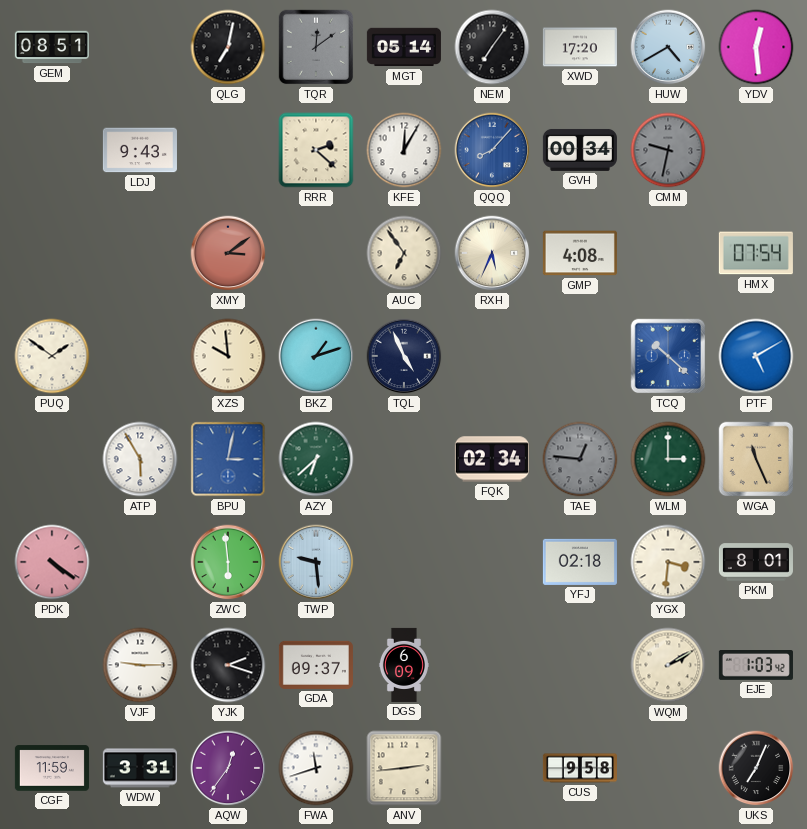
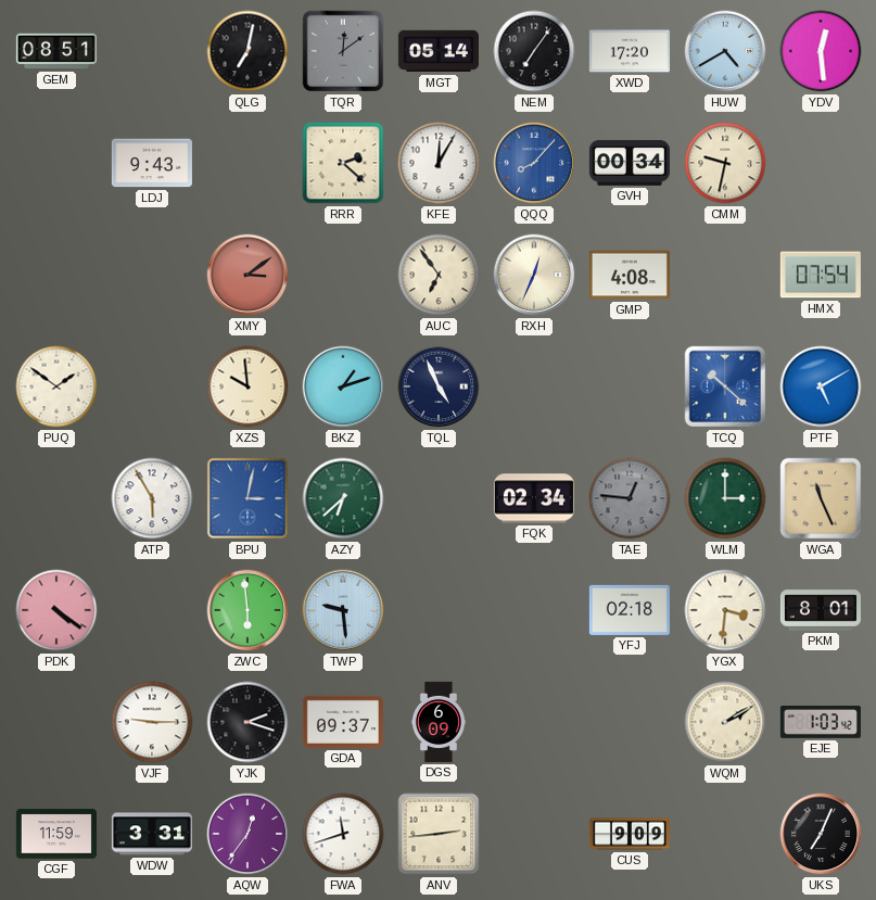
CMM dial: grey -> cream
RXH: 5:34 -> 12:34
CUS: 9:58 -> 9:09
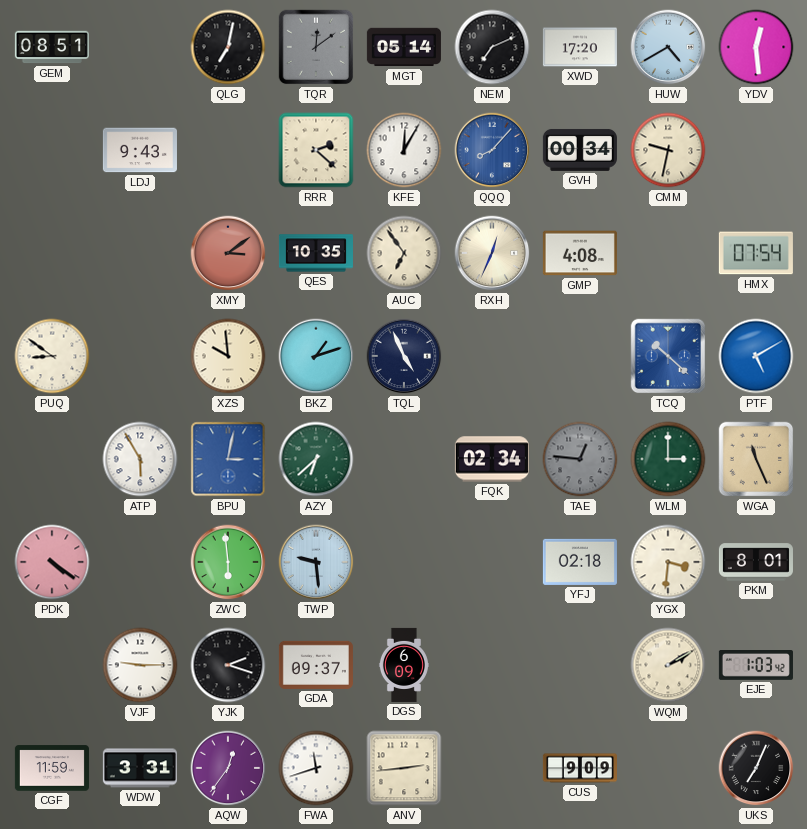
NEM: 7:06 -> 7:11
QES: none -> 10:35
PUQ: 1:51 -> 8:51
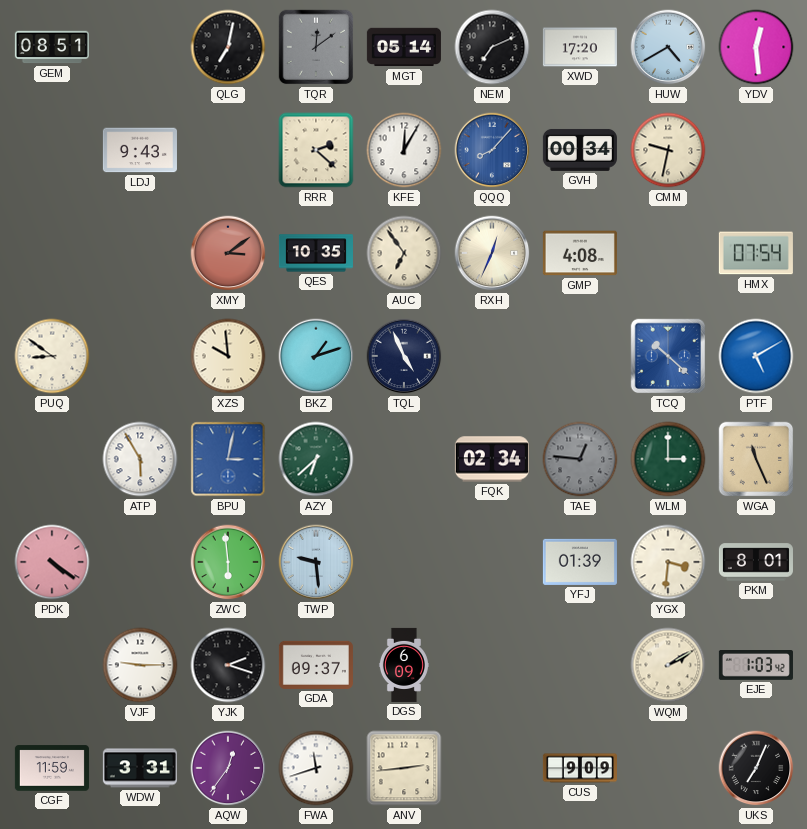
YFJ: 02:18 -> 01:39
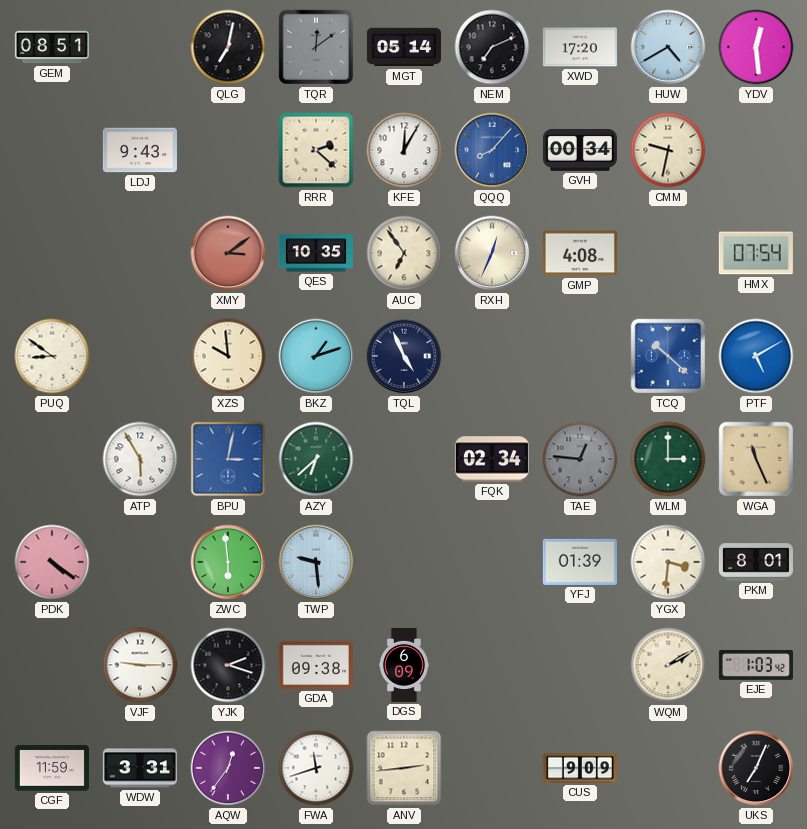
GDA: 09:37 -> 09:38
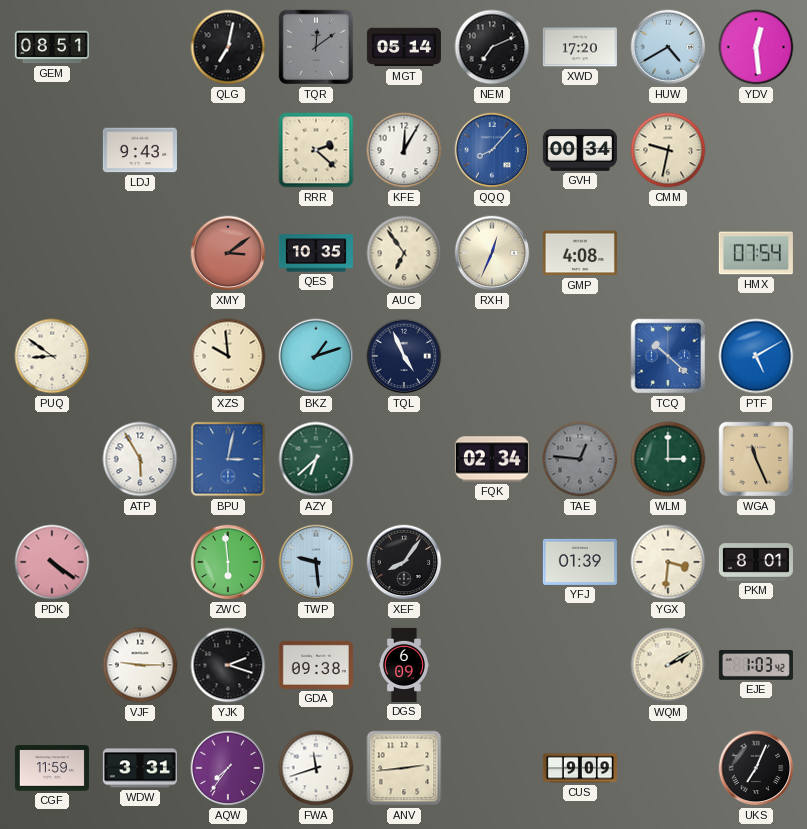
XEF: none -> 8:06
AQW: 12:36 -> 7:36
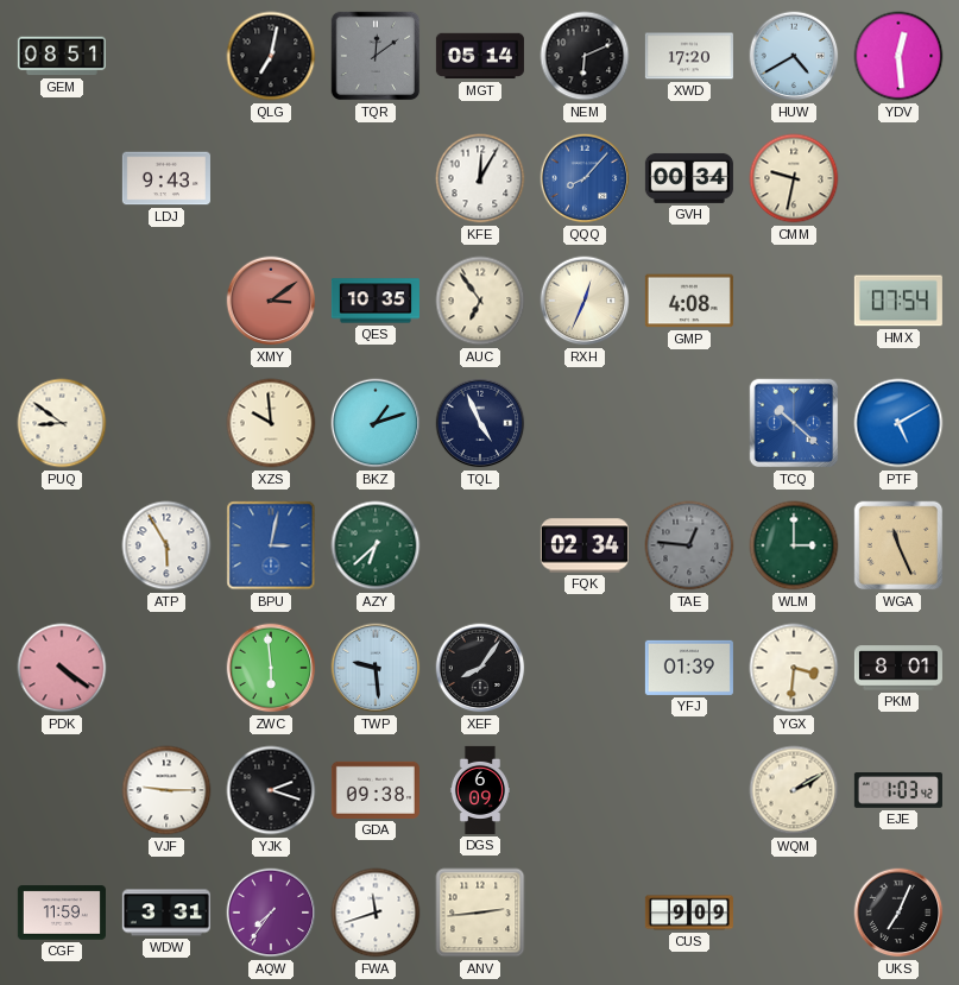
NEM: 7:11 -> 6:11
RRR: 2:22 -> none
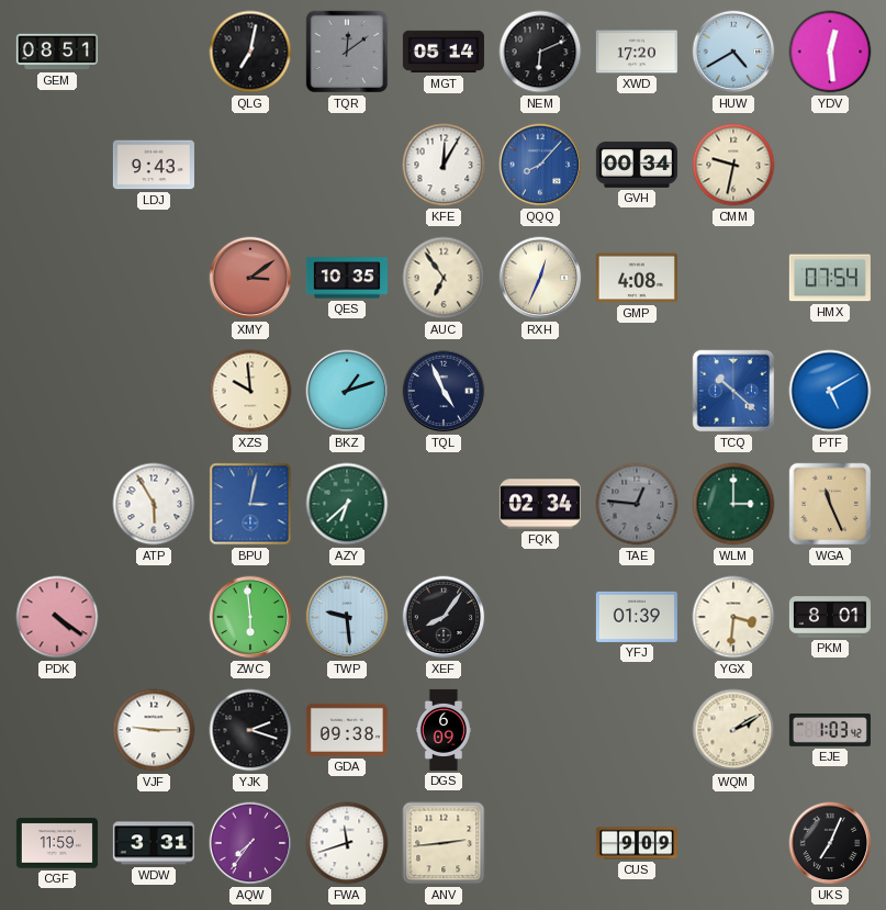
PUQ: 8:51 -> none
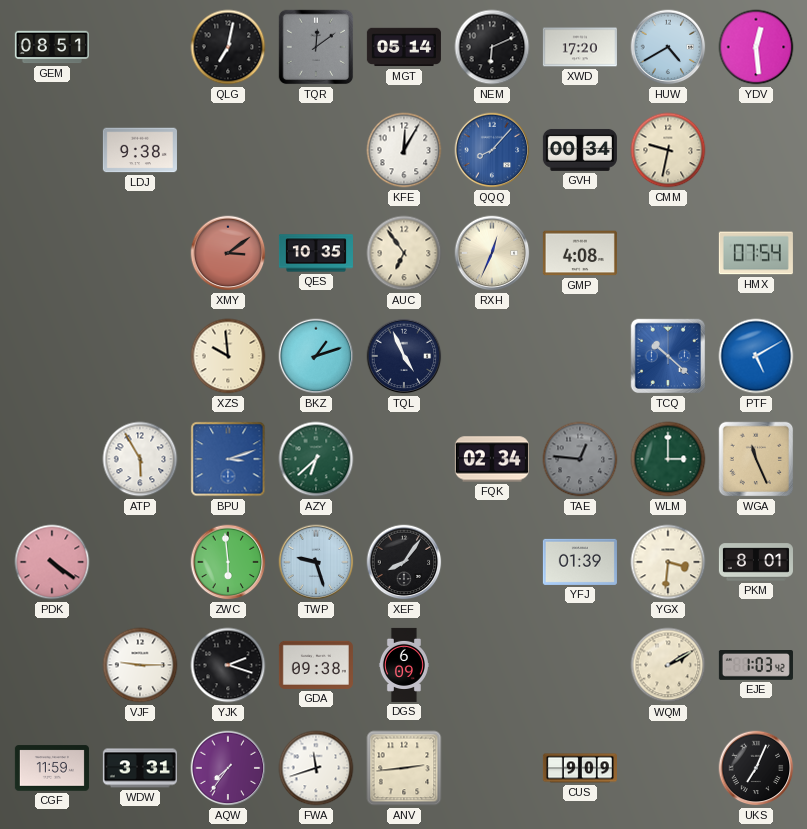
LDJ: 9:43 -> 9:38
BPU: 3:02 -> 3:12
TWP: 9:29 -> 9:27
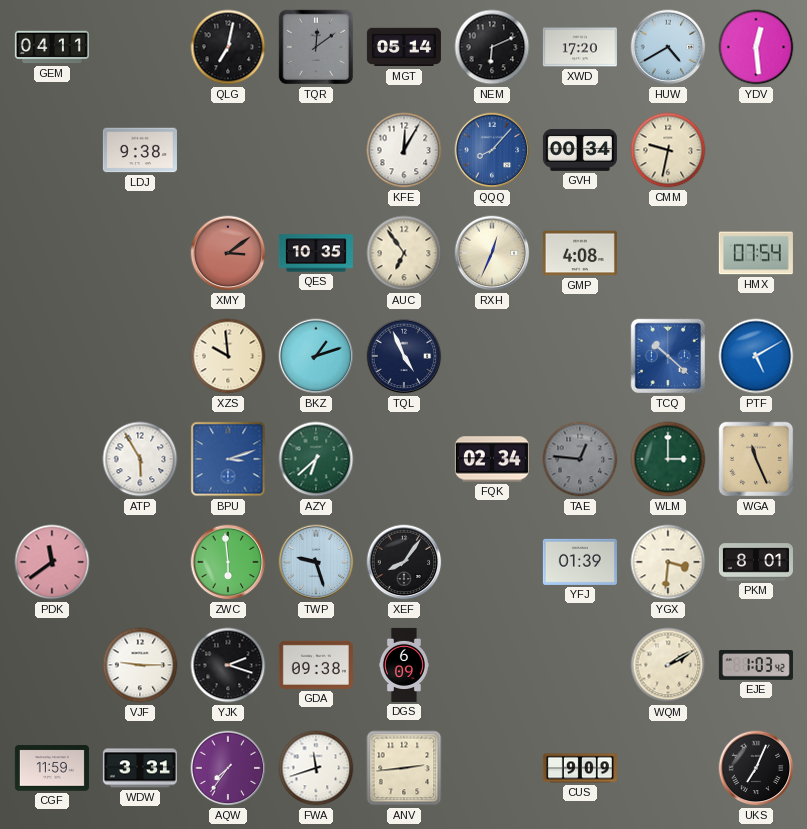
GEM: 08:51 -> 04:11
PDK: 4:21 -> 11:39
